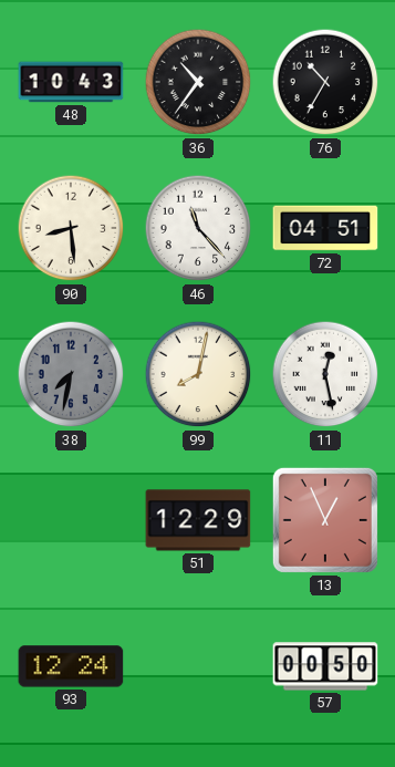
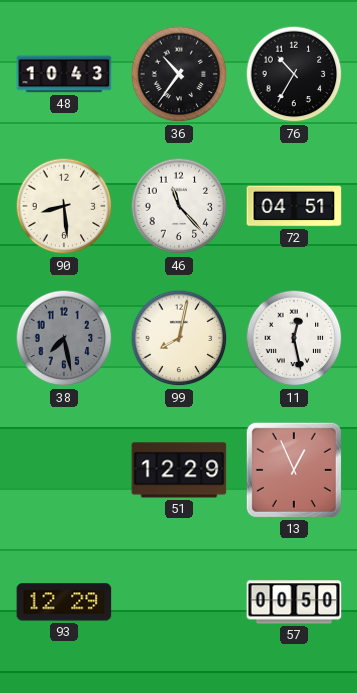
38: 7:32 -> 7:28
93: 12:24 -> 12:29
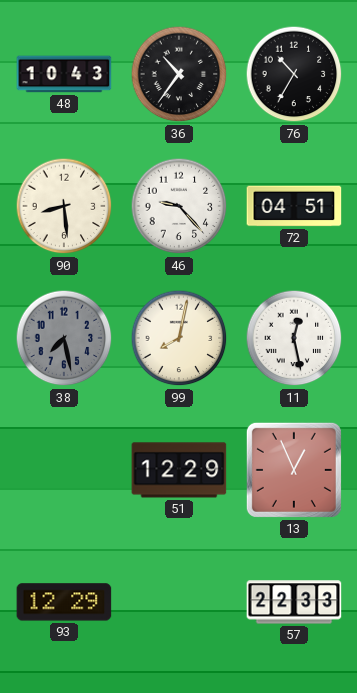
46: 11:23 -> 9:23
57: 00:50 -> 22:33
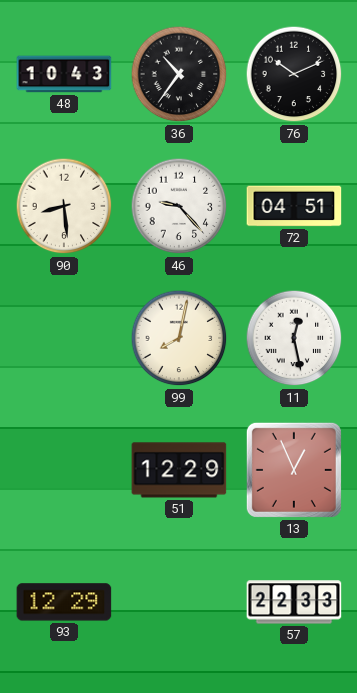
76: 10:35 -> 10:11
38: 7:28 -> none
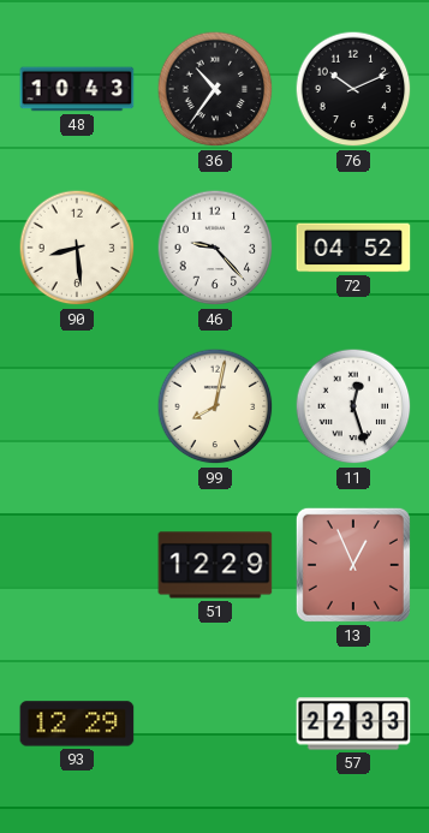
72: 04:51 -> 04:52
11: 12:28 -> 12:27
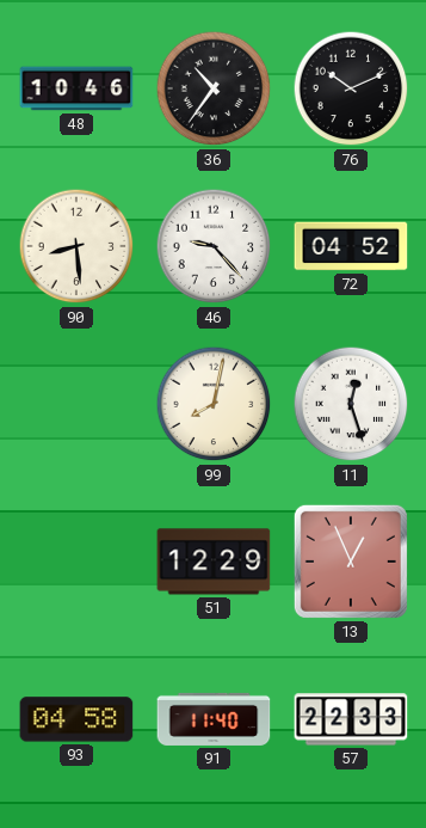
48: 10:43 -> 10:46
93: 12:29 -> 04:58
91: none -> 11:40
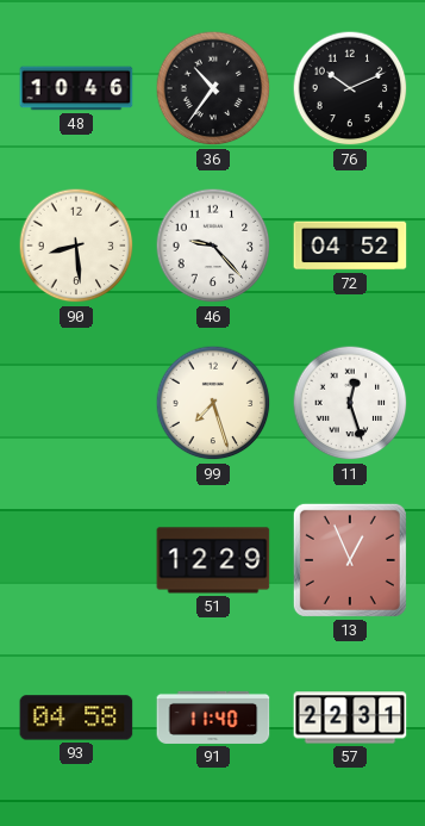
99: 8:02 -> 7:27
57: 22:33 -> 22:31
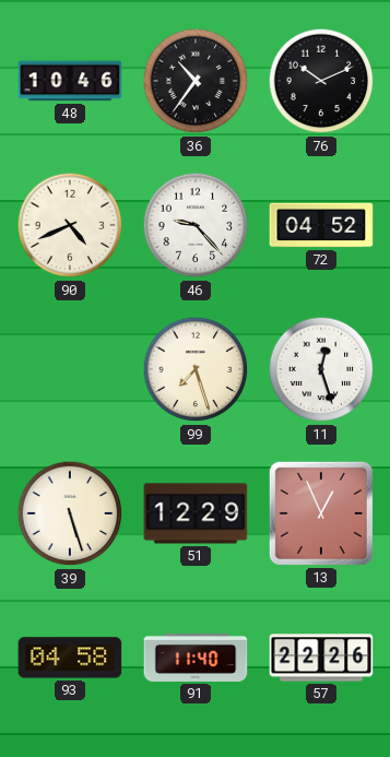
90: 8:29 -> 4:41
39: none -> 5:27
57: 22:31 -> 22:26
